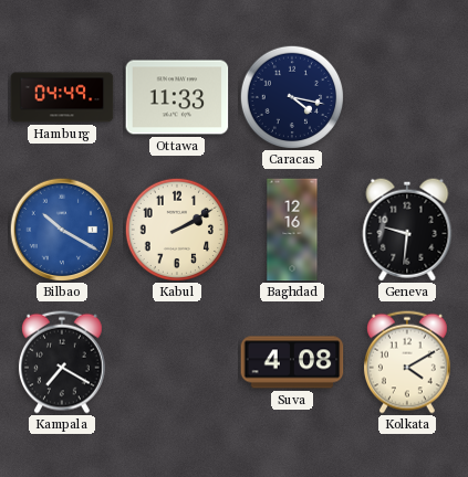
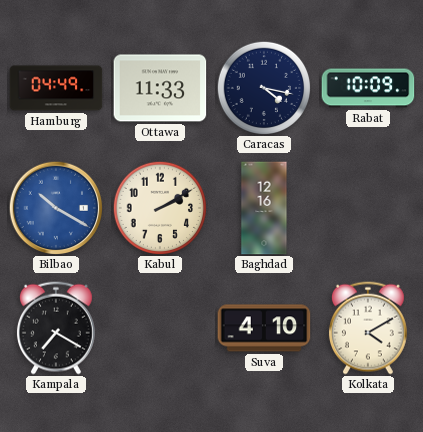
Rabat: none -> 10:09
Geneva: 9:31 -> none
Suva: 4:08 -> 4:10
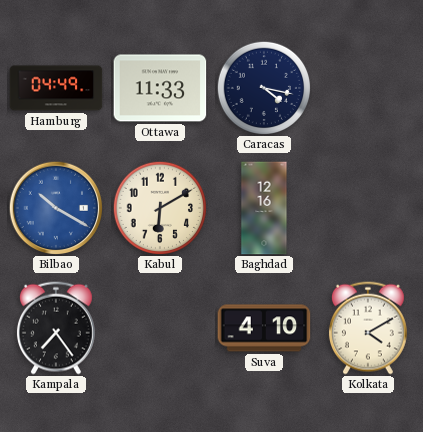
Rabat: 10:09 -> none
Kabul: 2:10 -> 6:10
Kampala: 7:20 -> 7:24
